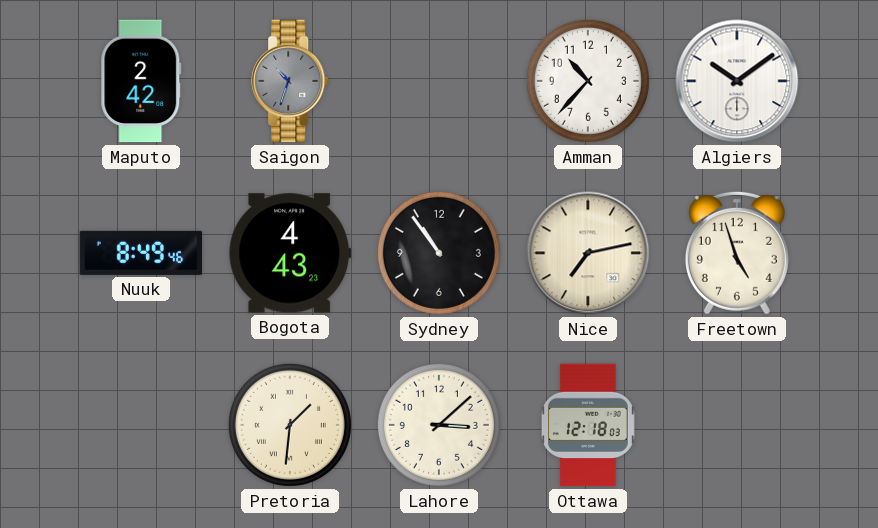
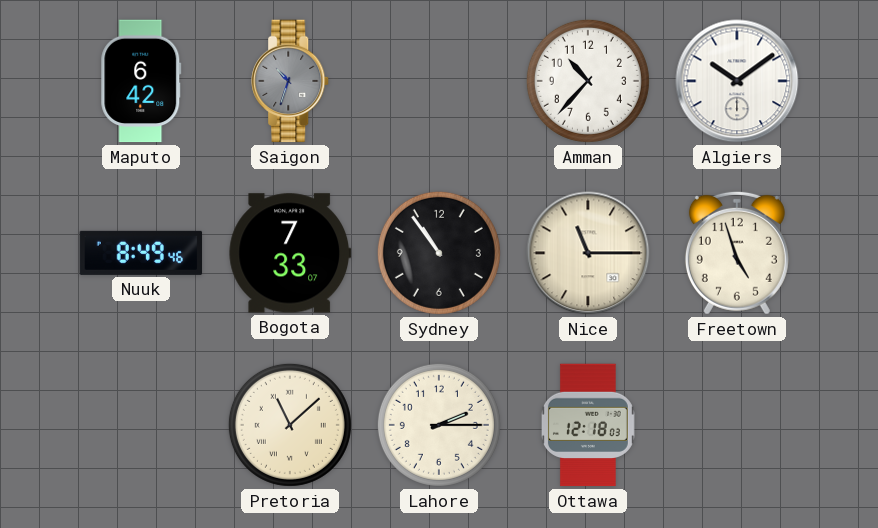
Maputo: 2:42 -> 6:42
Bogota: 4:43 -> 7:33
Nice: 7:13 -> 11:15
Pretoria: 1:31 -> 11:08
Lahore: 3:08 -> 2:15
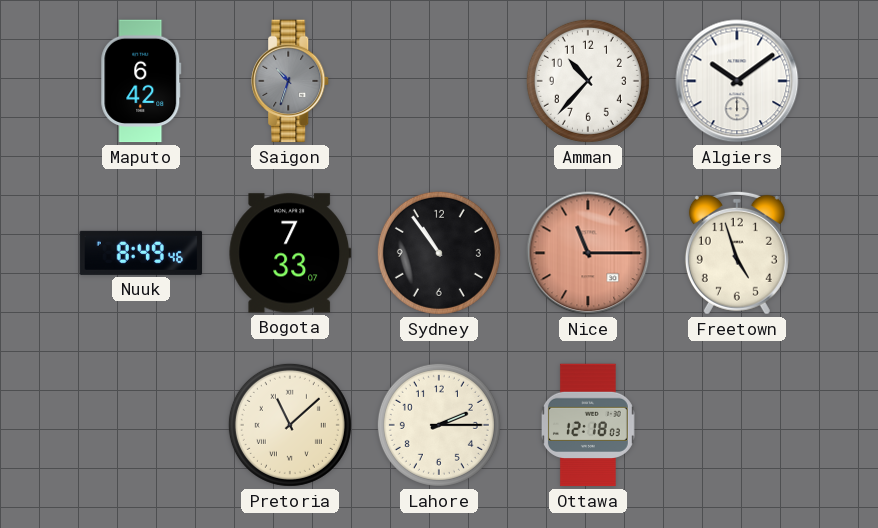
Nice dial: cream -> salmon
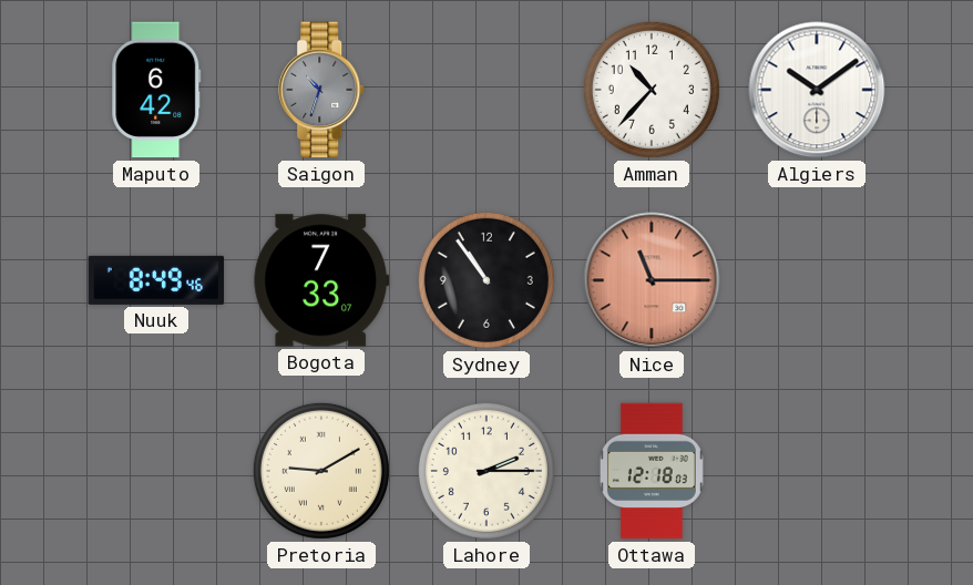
Freetown: 4:57 -> none
Pretoria: 11:08 -> 9:10
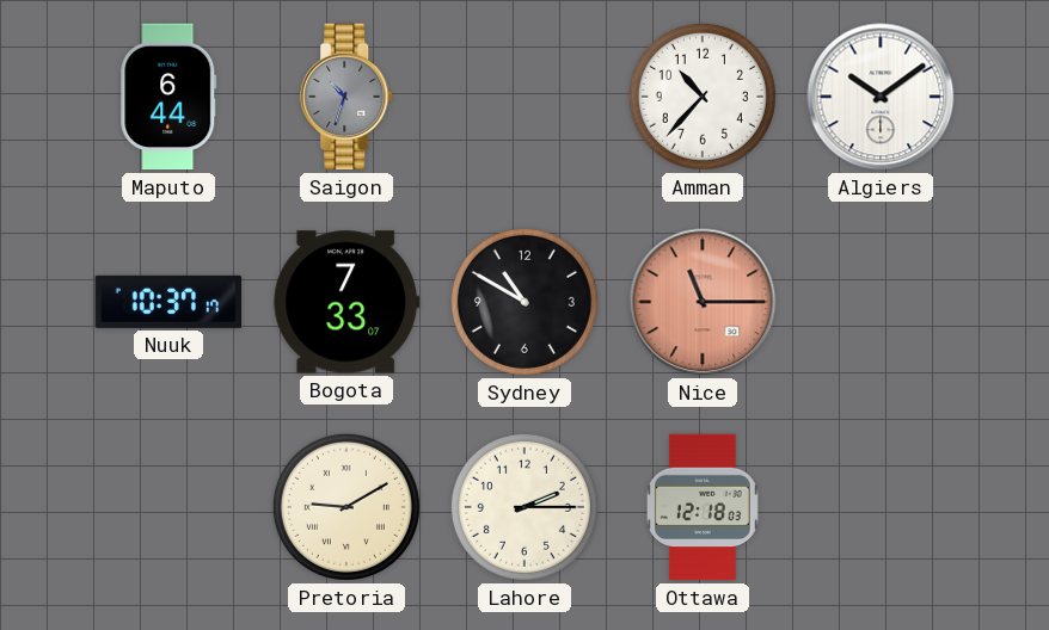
Maputo: 6:42 -> 6:44
Nuuk: 8:49 -> 10:37
Sydney: 10:54 -> 10:50
